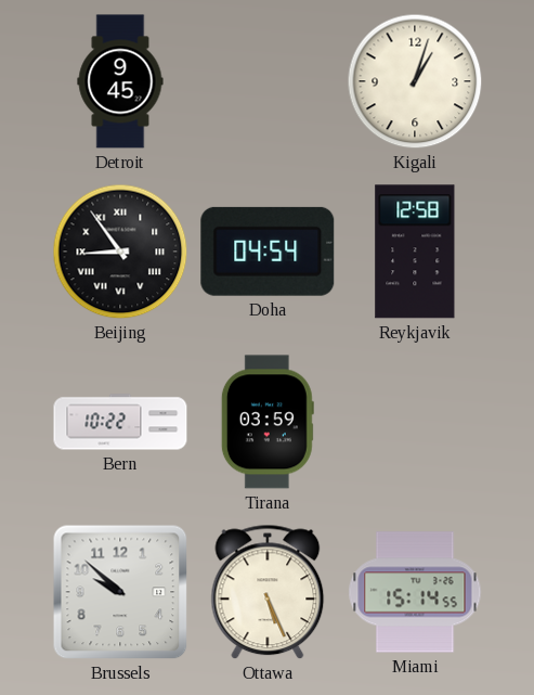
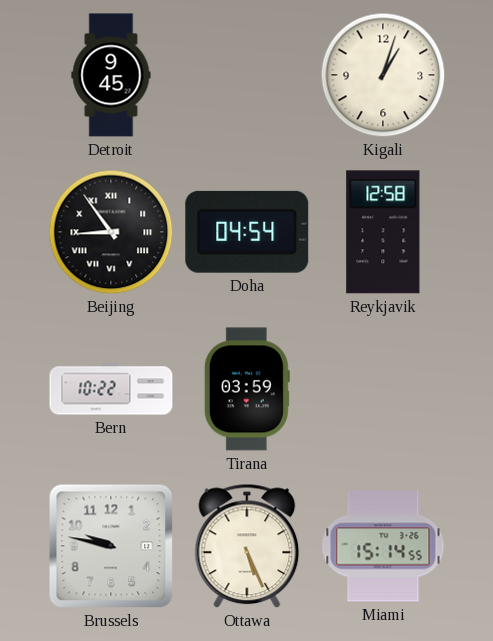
Brussels: 9:52 -> 9:47
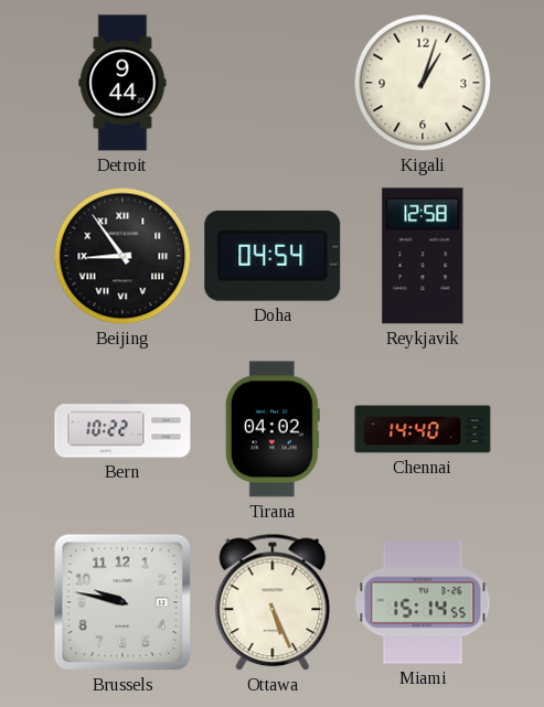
Detroit: 9:45 -> 9:44
Tirana: 03:59 -> 04:02
Chennai: none -> 14:40
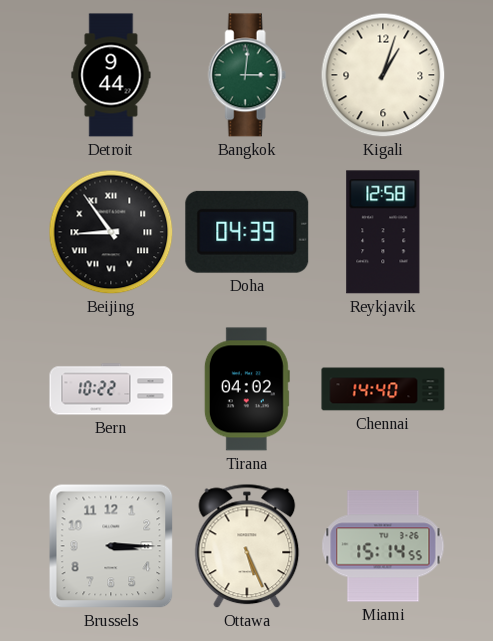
Bangkok: none -> 3:01
Doha: 04:54 -> 04:39
Brussels: 9:47 -> 3:15
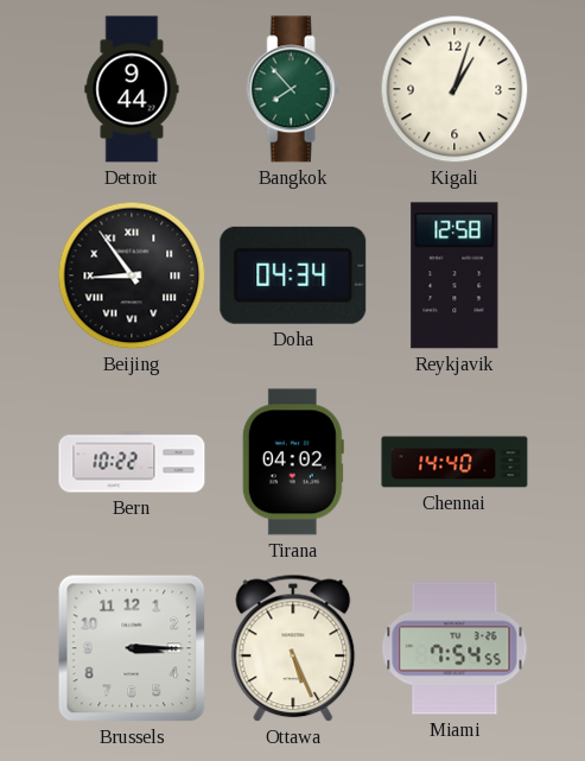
Bangkok: 3:01 -> 7:53
Doha: 04:39 -> 04:34
Miami: 15:14 -> 7:54
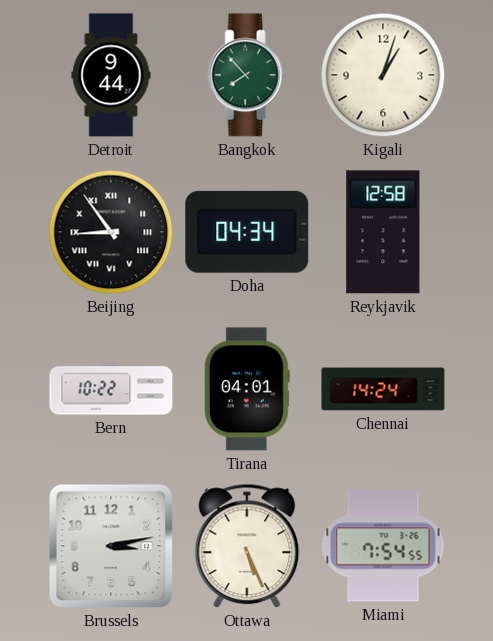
Tirana: 04:02 -> 04:01
Chennai: 14:40 -> 14:24
Brussels: 3:15 -> 3:13
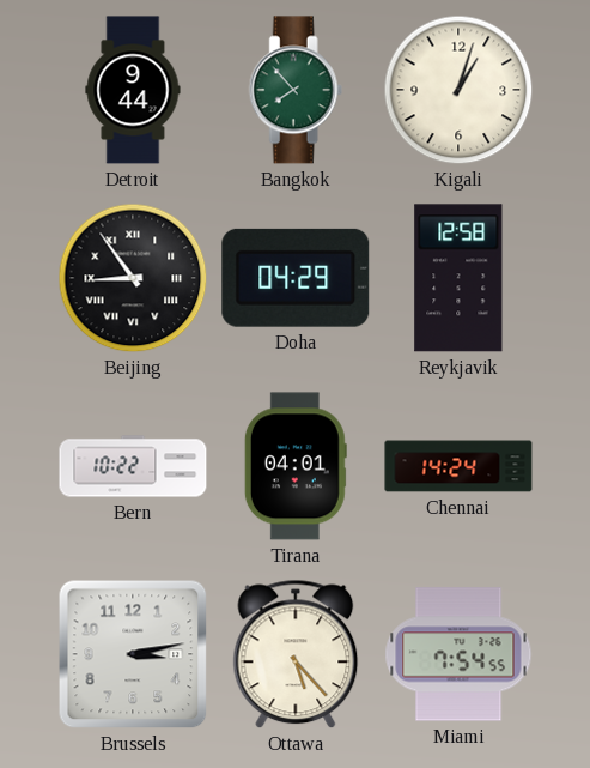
Doha: 04:34 -> 04:29
Ottawa: 5:26 -> 5:23
